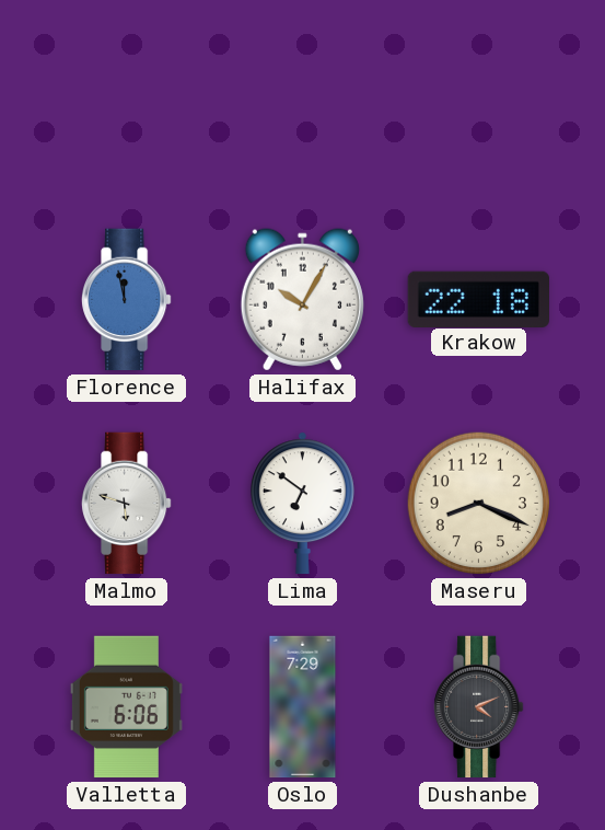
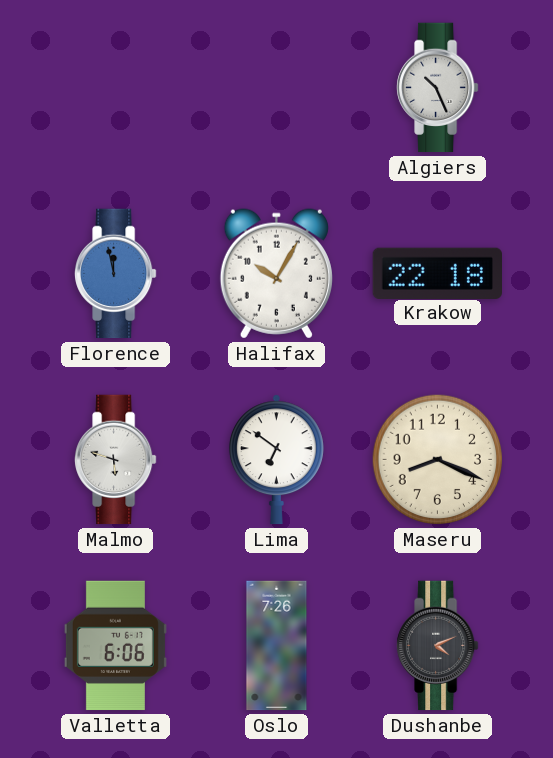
Algiers: none -> 10:26
Oslo: 7:29 -> 7:26
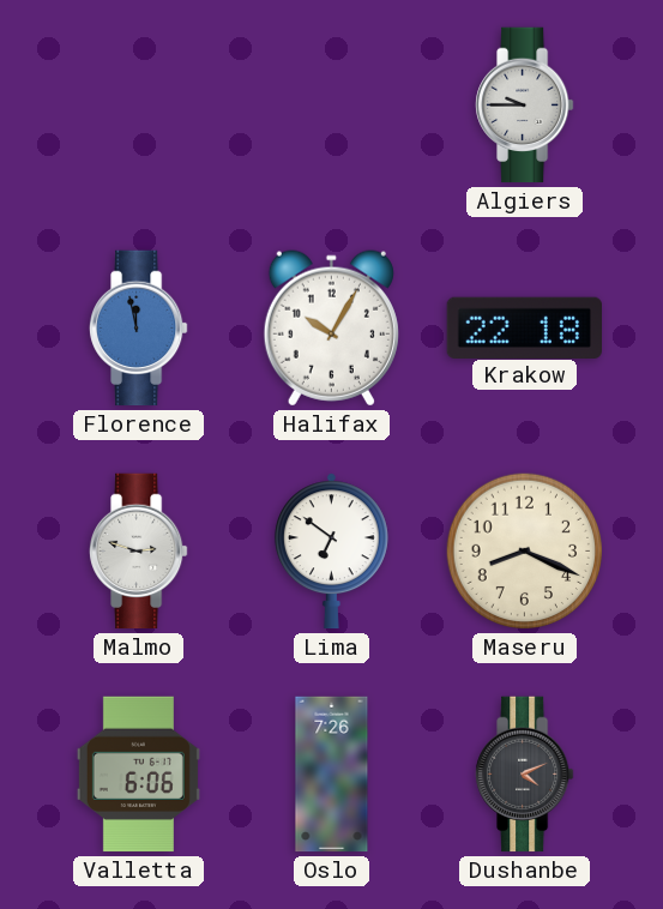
Algiers: 10:26 -> 9:45
Malmo: 5:48 -> 2:48
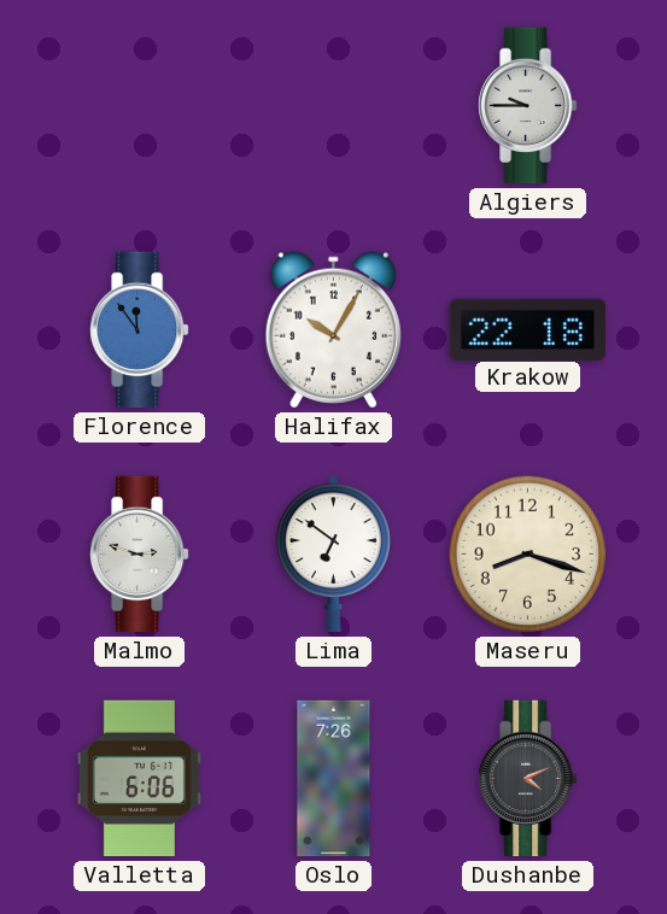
Florence: 11:58 -> 11:54
Maseru: 8:19 -> 8:18
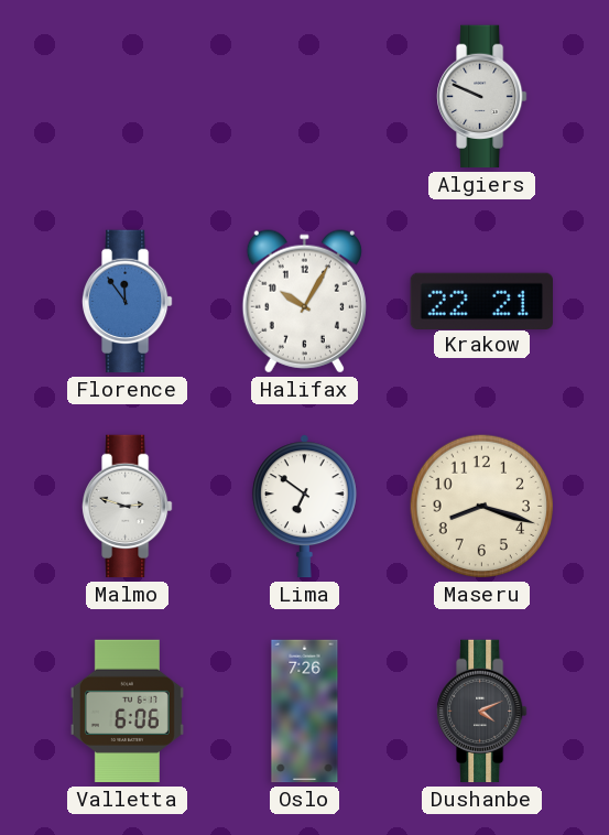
Algiers: 9:45 -> 9:49
Krakow: 22:18 -> 22:21
